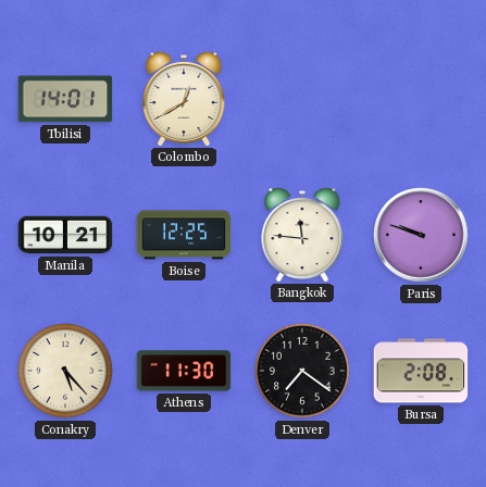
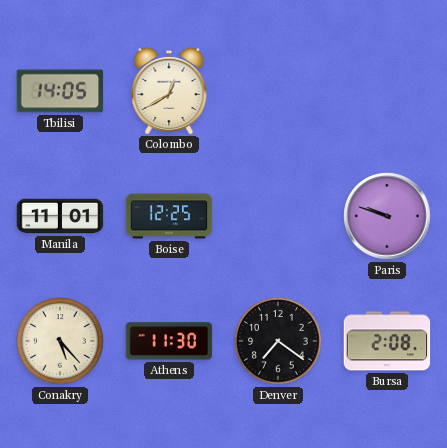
Tbilisi: 14:01 -> 14:05
Manila: 10:21 -> 11:01
Bangkok: 11:46 -> none
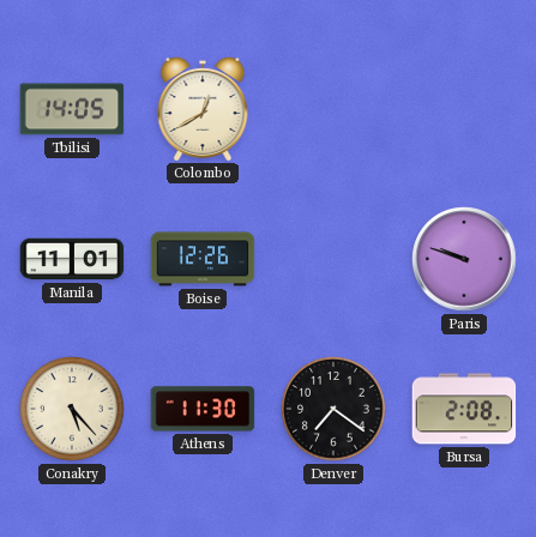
Boise: 12:25 -> 12:26
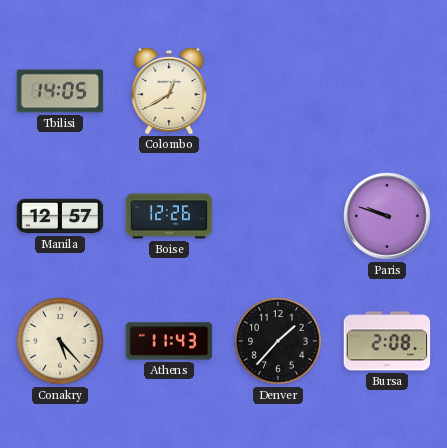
Manila: 11:01 -> 12:57
Athens: 11:30 -> 11:43
Denver: 7:21 -> 1:37
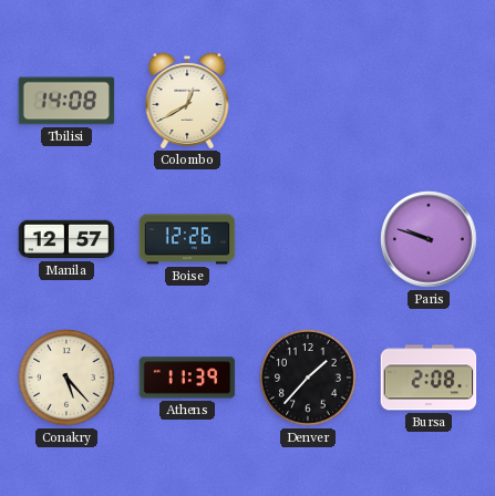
Tbilisi: 14:05 -> 14:08
Athens: 11:43 -> 11:39
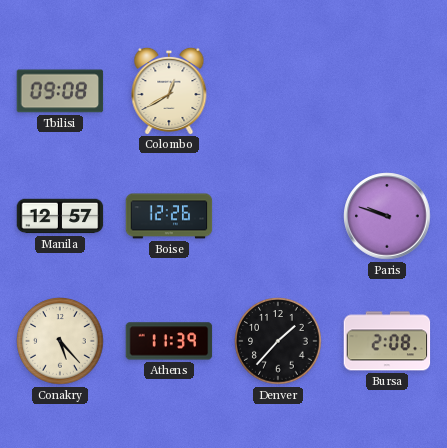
Tbilisi: 14:08 -> 09:08
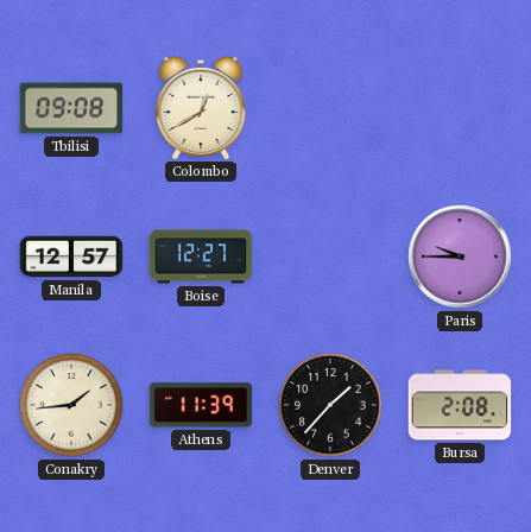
Boise: 12:26 -> 12:27
Paris: 9:48 -> 9:45
Conakry: 5:23 -> 1:44
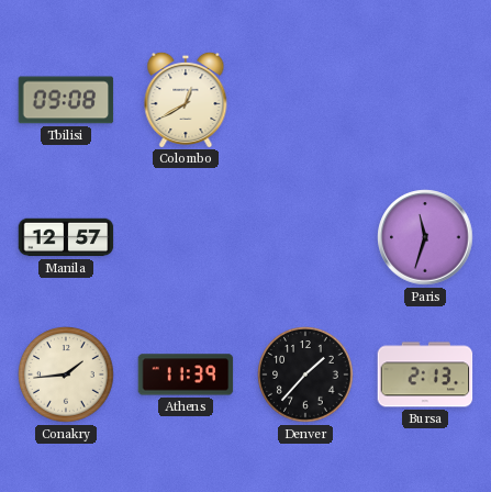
Boise: 12:27 -> none
Paris: 9:45 -> 11:33
Bursa: 2:08 -> 2:13
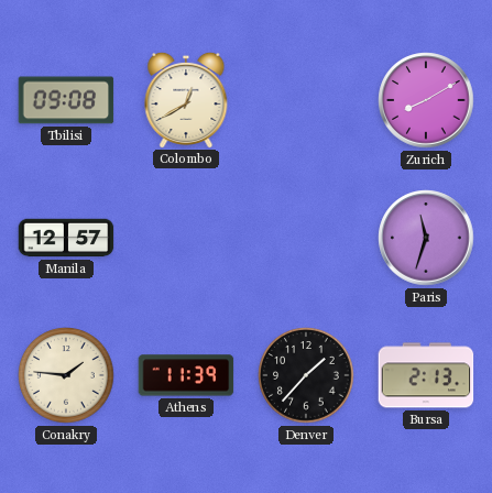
Zurich: none -> 8:10
Conakry: 1:44 -> 1:46
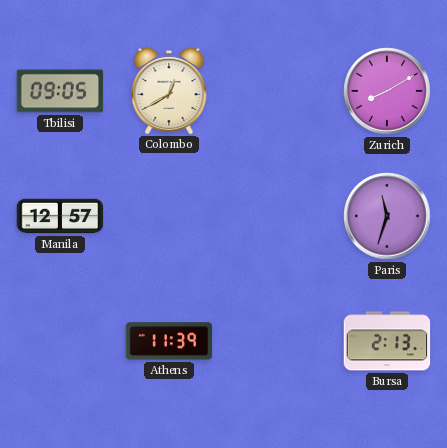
Tbilisi: 09:08 -> 09:05
Conakry: 1:46 -> none
Denver: 1:37 -> none
